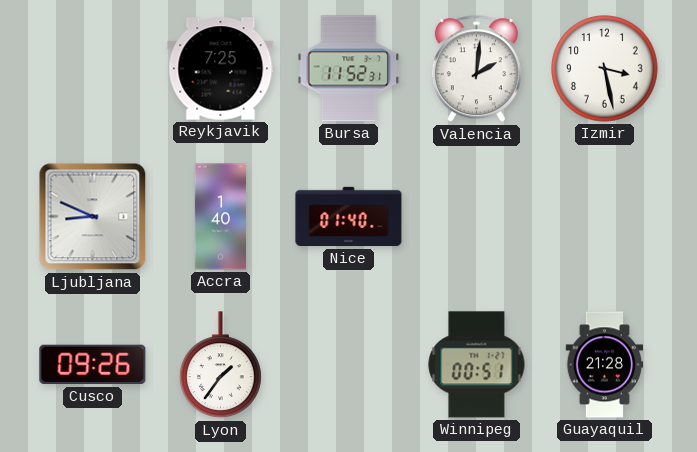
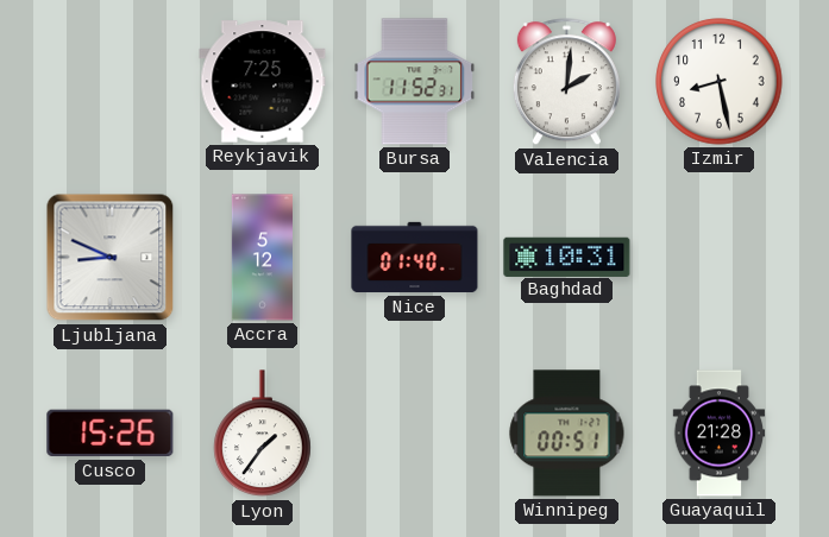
Izmir: 3:28 -> 8:28
Accra: 1:40 -> 5:12
Baghdad: none -> 10:31
Cusco: 09:26 -> 15:26
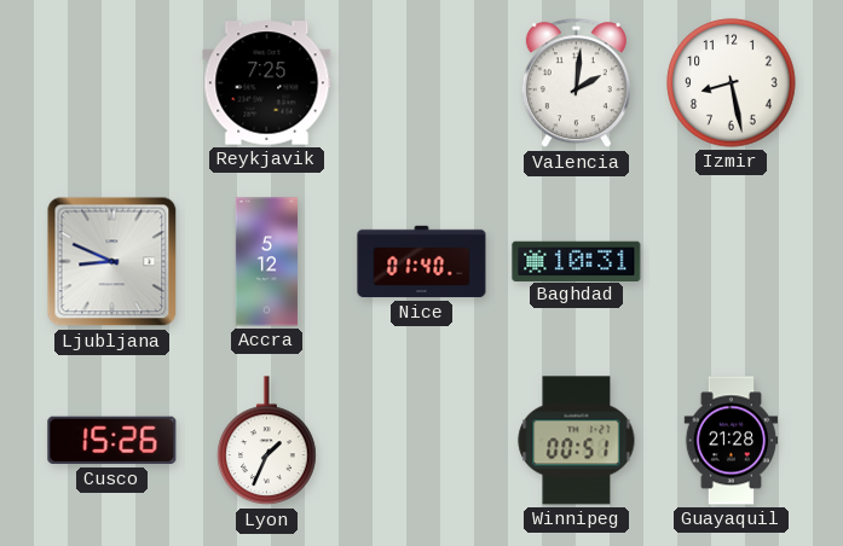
Bursa: 11:52 -> none
Lyon: 1:36 -> 1:34
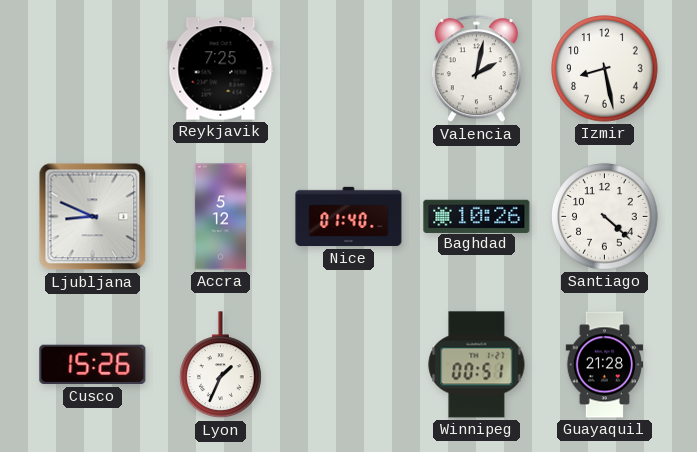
Valencia: 2:01 -> 2:02
Baghdad: 10:31 -> 10:26
Santiago: none -> 4:22
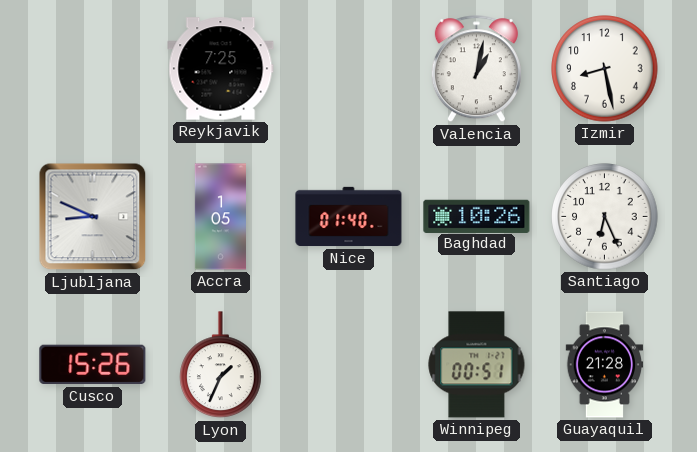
Valencia: 2:02 -> 1:02
Accra: 5:12 -> 1:05
Santiago: 4:22 -> 6:26
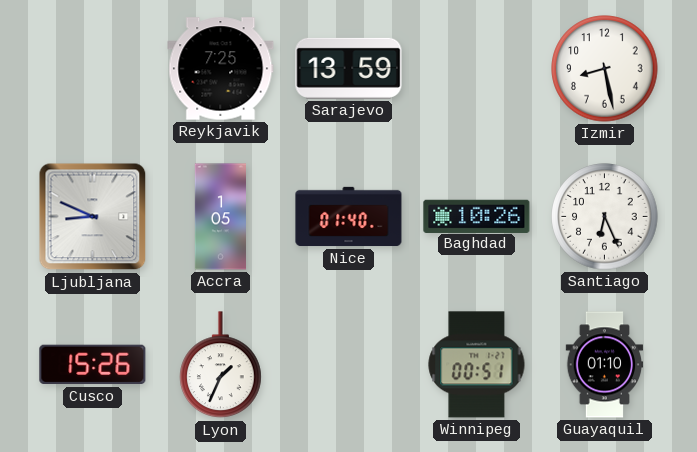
Sarajevo: none -> 13:59
Valencia: 1:02 -> none
Guayaquil: 21:28 -> 01:10
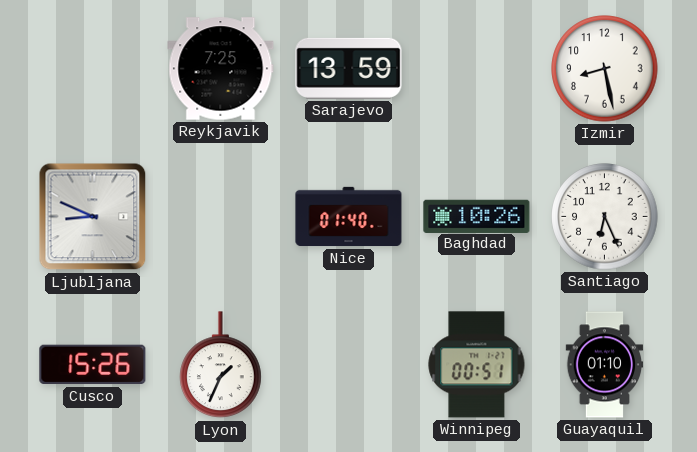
Accra: 1:05 -> none
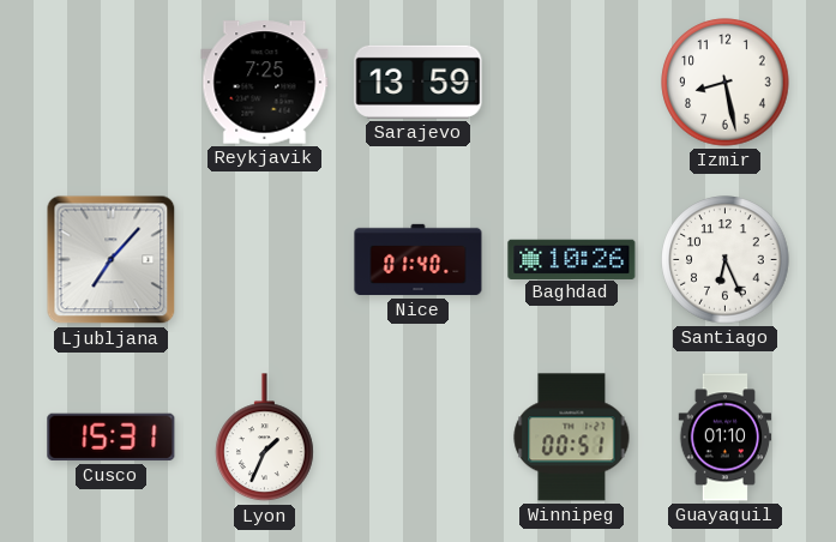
Ljubljana: 8:49 -> 7:07
Cusco: 15:26 -> 15:31
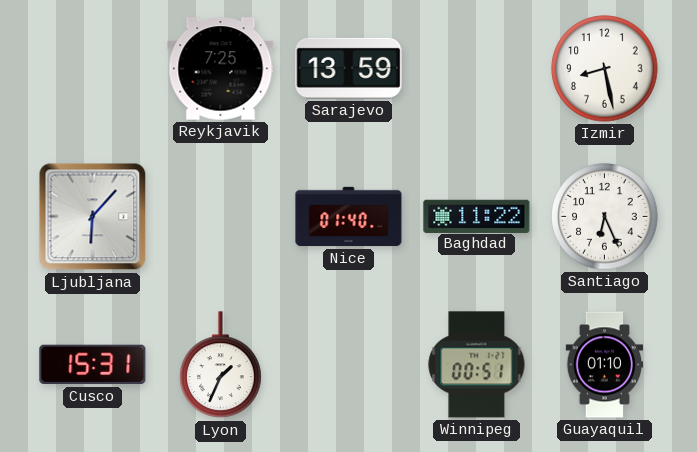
Ljubljana: 7:07 -> 6:07
Baghdad: 10:26 -> 11:22
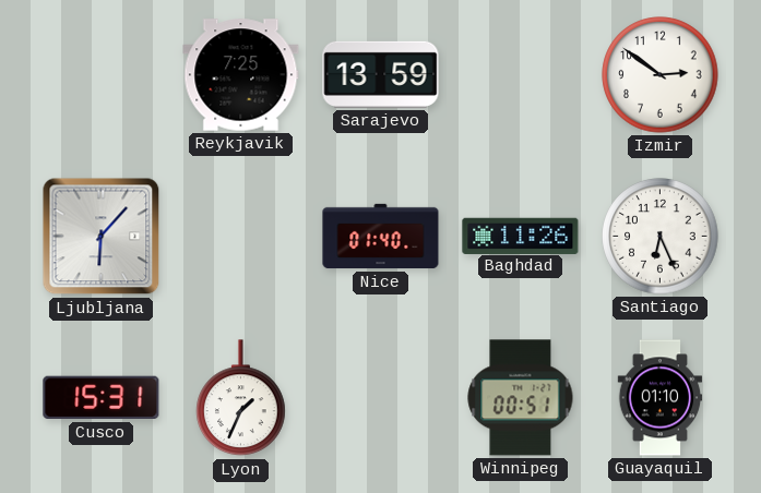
Izmir: 8:28 -> 2:51
Baghdad: 11:22 -> 11:26
